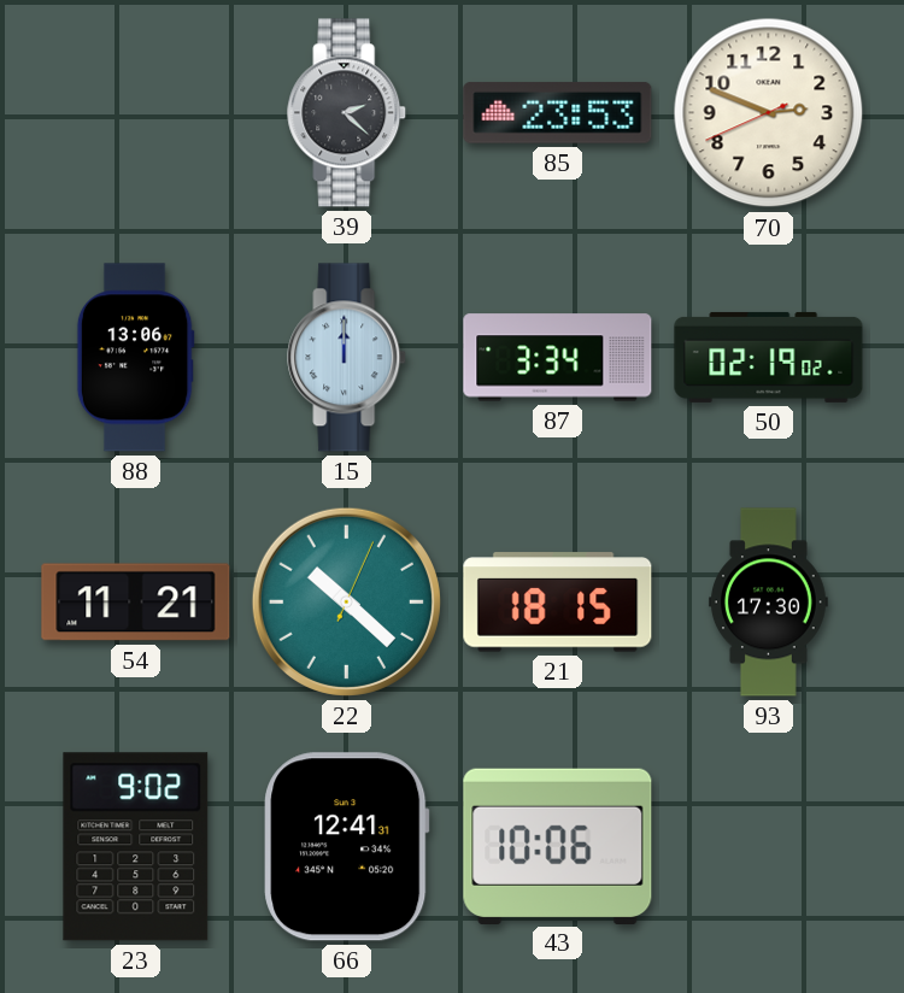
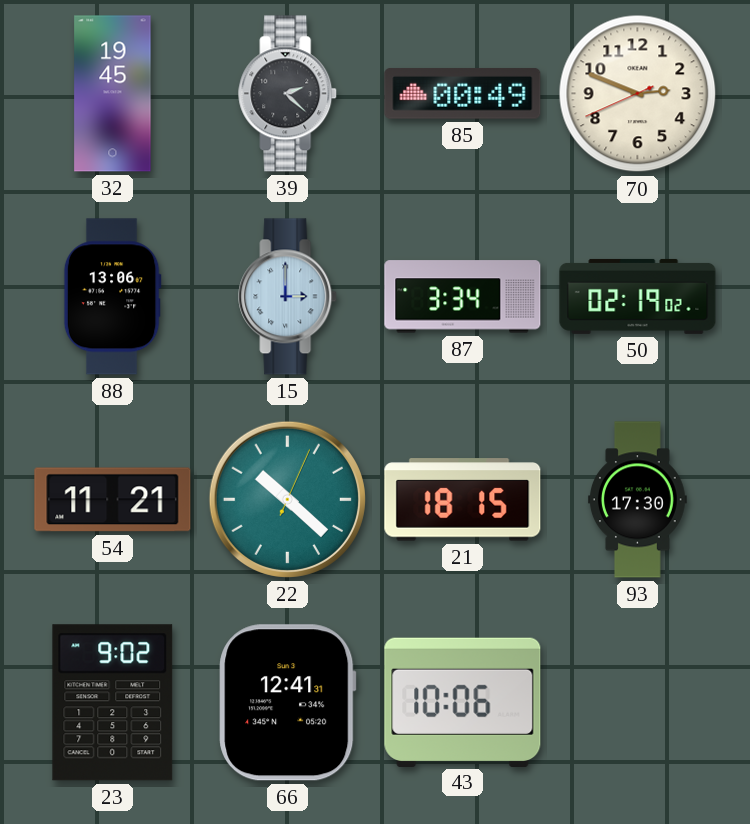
32: none -> 19:45
85: 23:53 -> 00:49
15: 12:00 -> 3:00
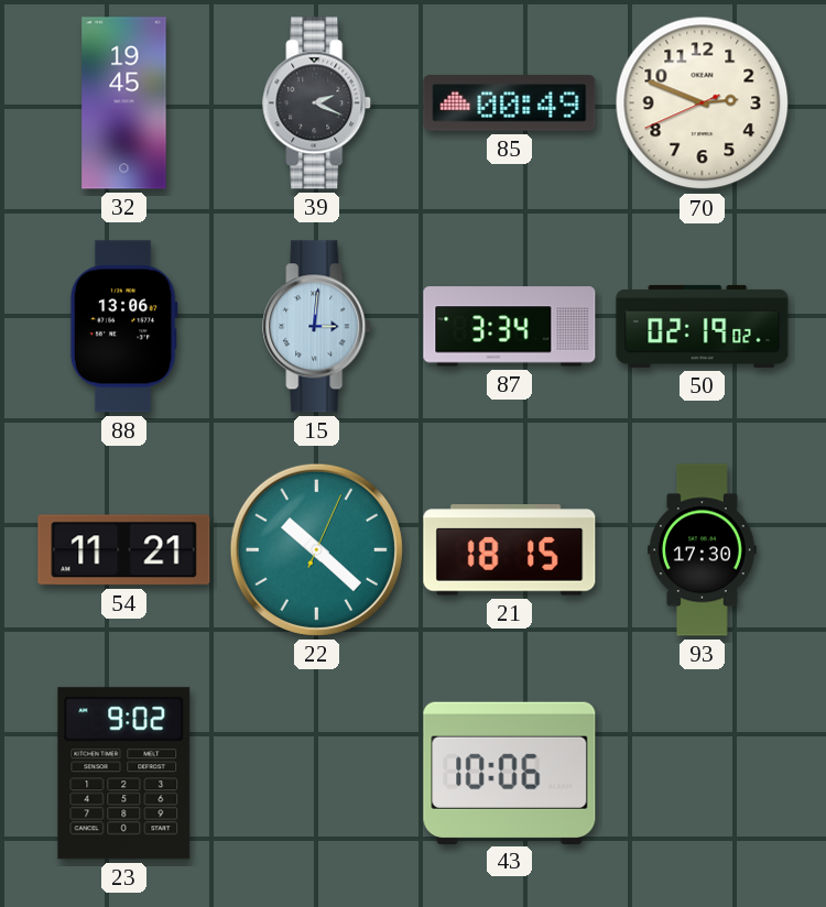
39: 2:22 -> 2:19
15: 3:00 -> 3:01
66: 12:41 -> none
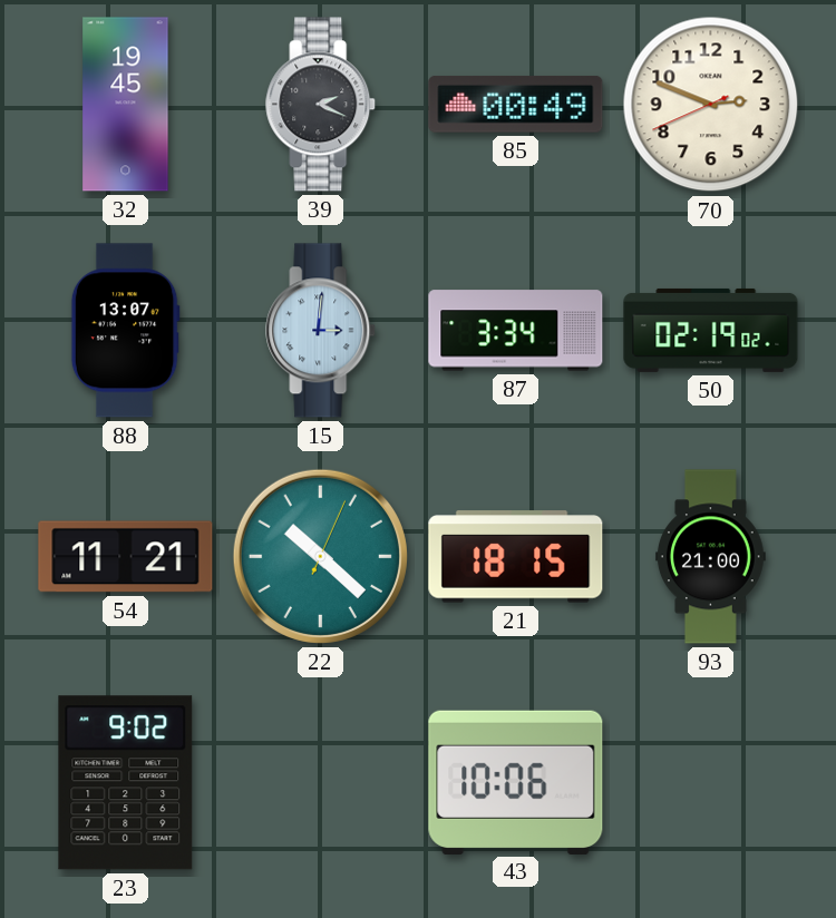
88: 13:06 -> 13:07
93: 17:30 -> 21:00
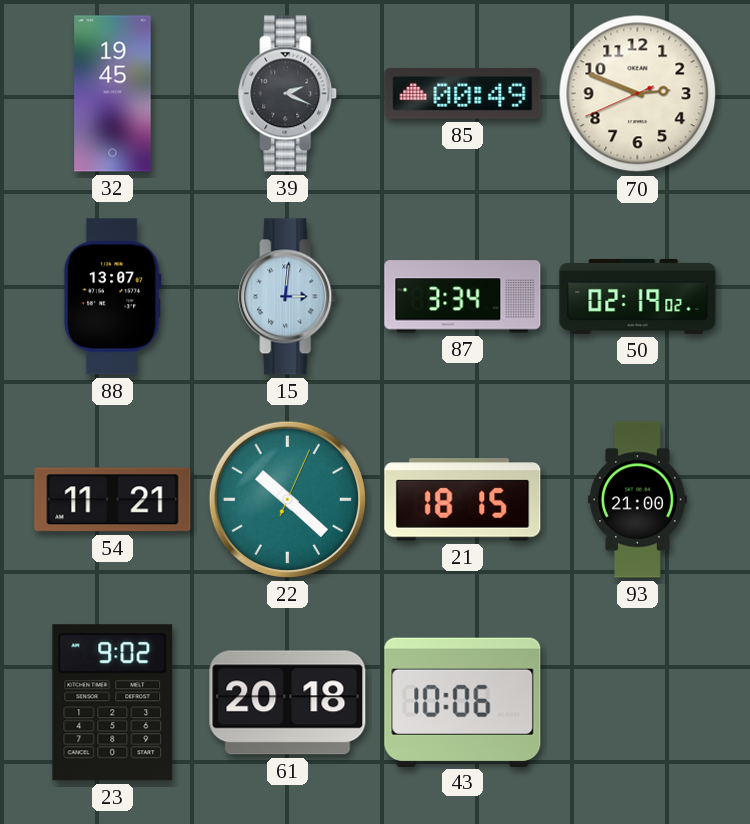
61: none -> 20:18
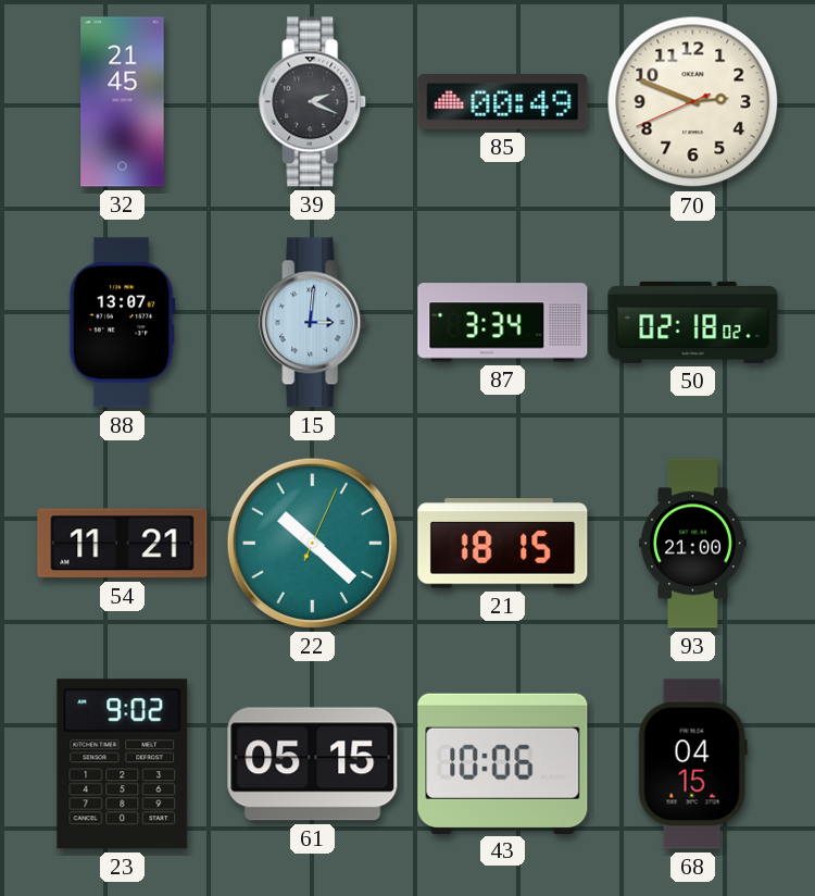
32: 19:45 -> 21:45
50: 02:19 -> 02:18
61: 20:18 -> 05:15
68: none -> 04:15
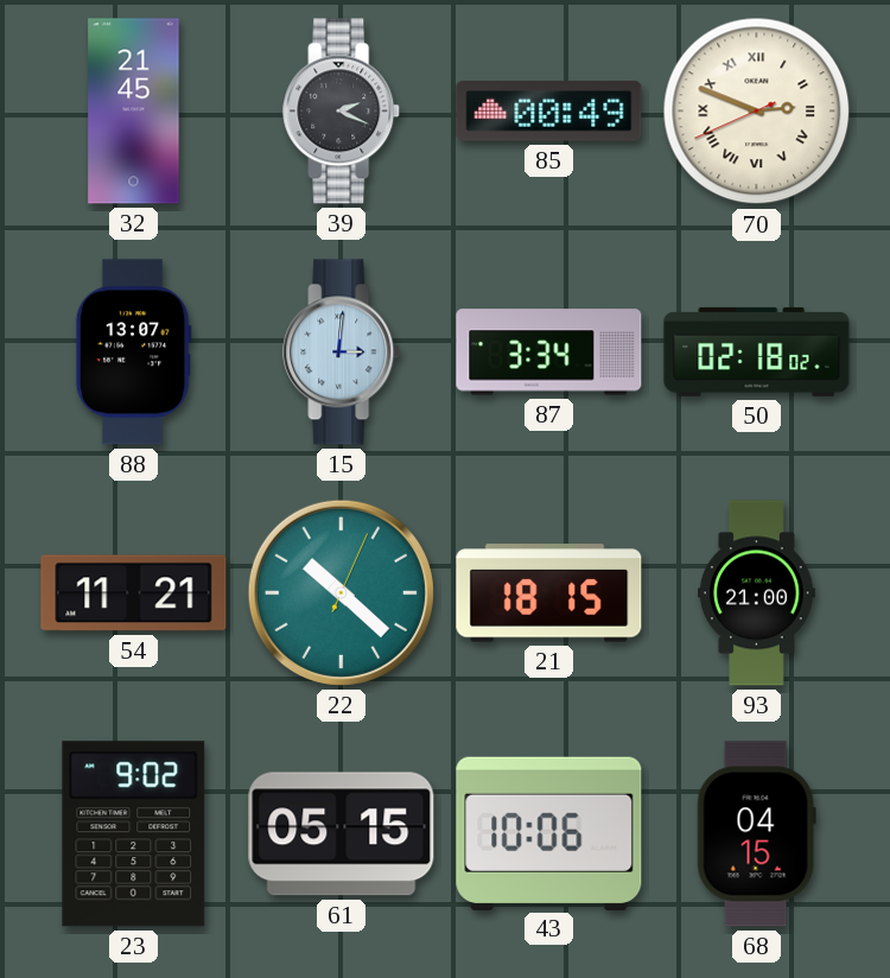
70 numerals: Arabic -> Roman
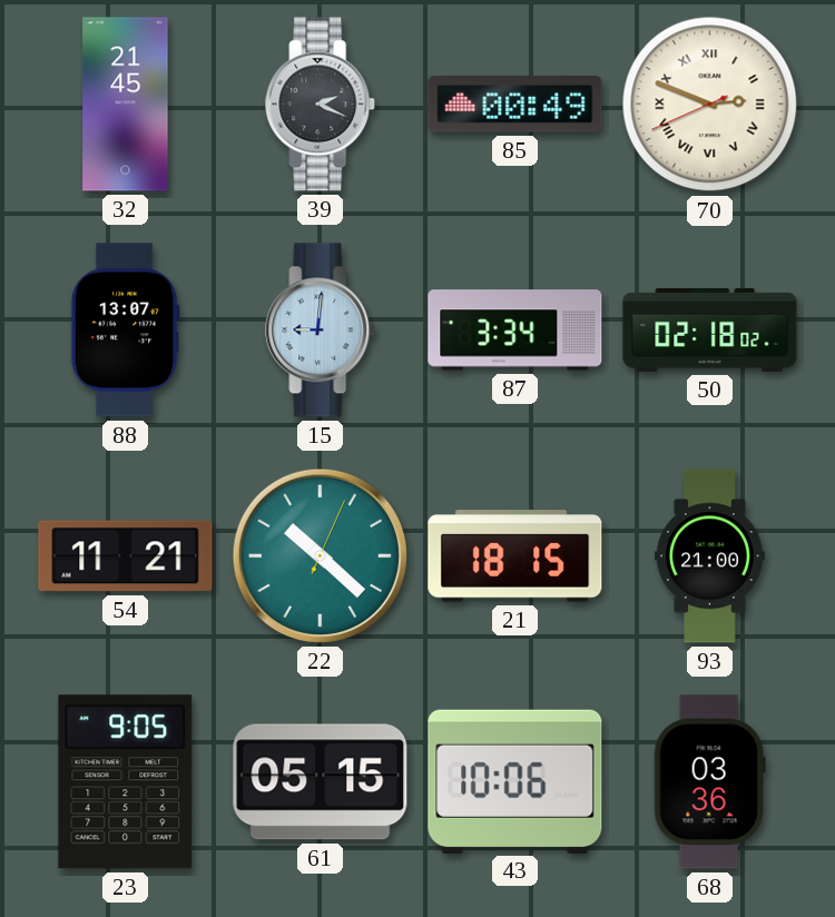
15: 3:01 -> 9:01
23: 9:02 -> 9:05
68: 04:15 -> 03:36
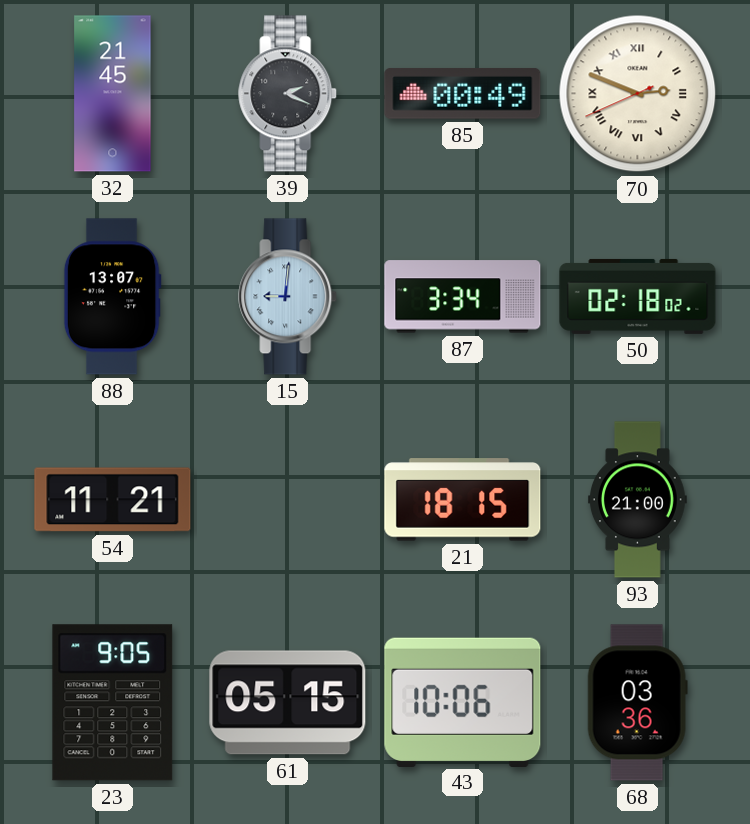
22: 10:22 -> none
